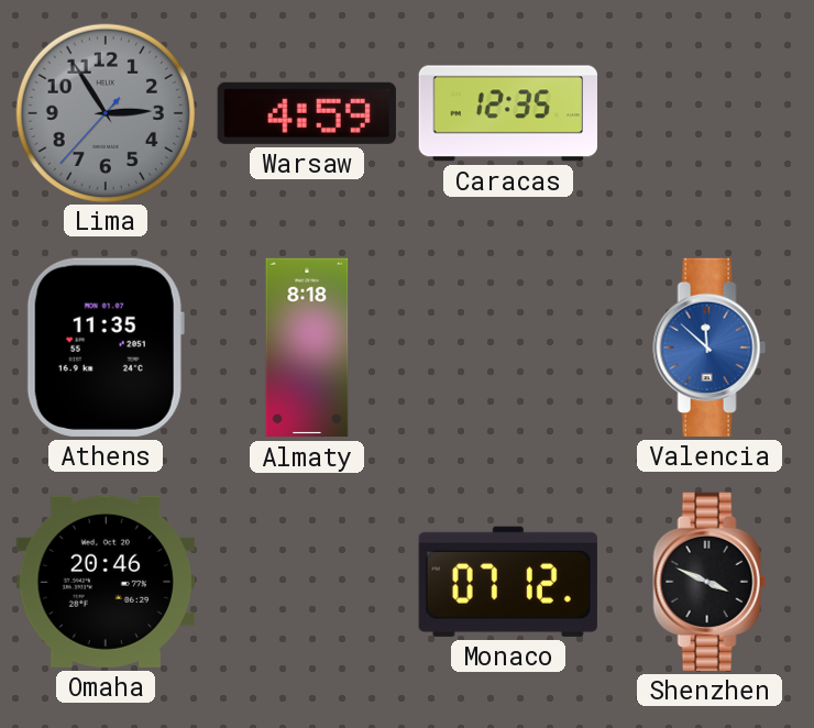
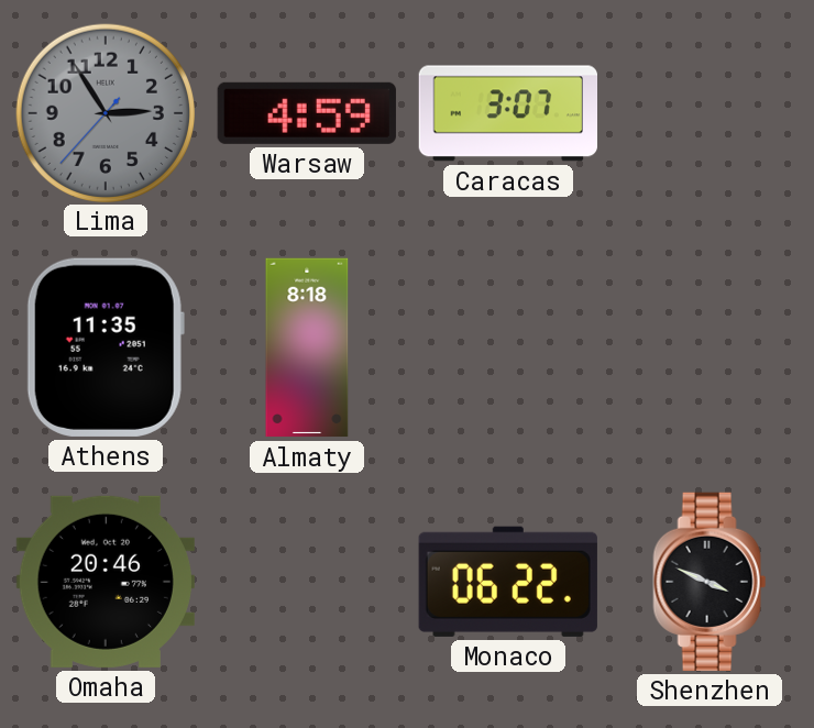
Caracas: 12:35 -> 3:07
Valencia: 11:52 -> none
Monaco: 07:12 -> 06:22
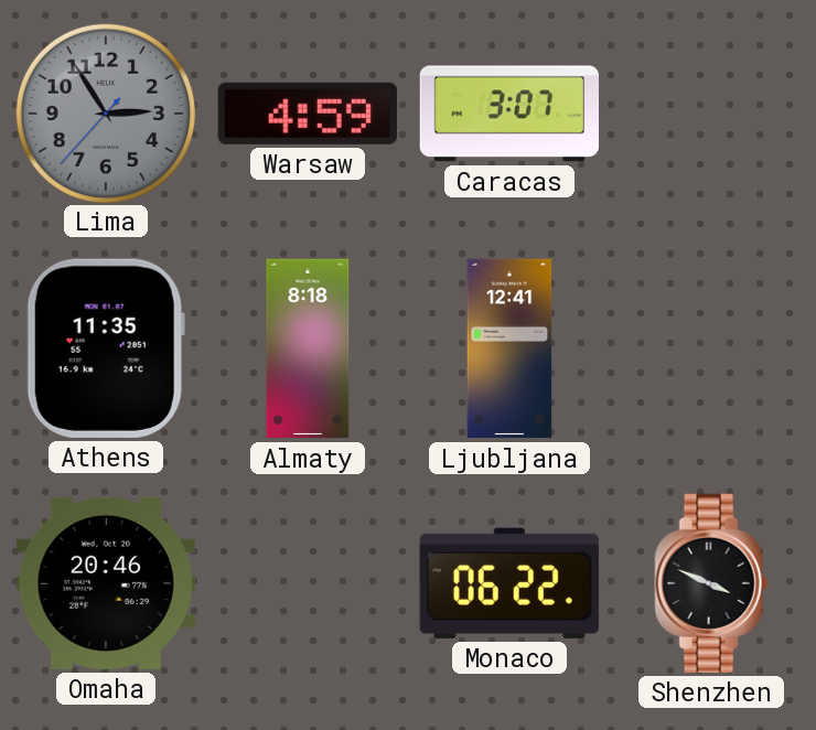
Ljubljana: none -> 12:41
